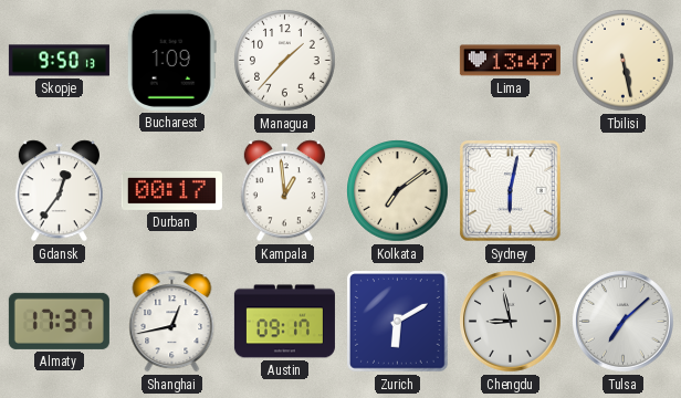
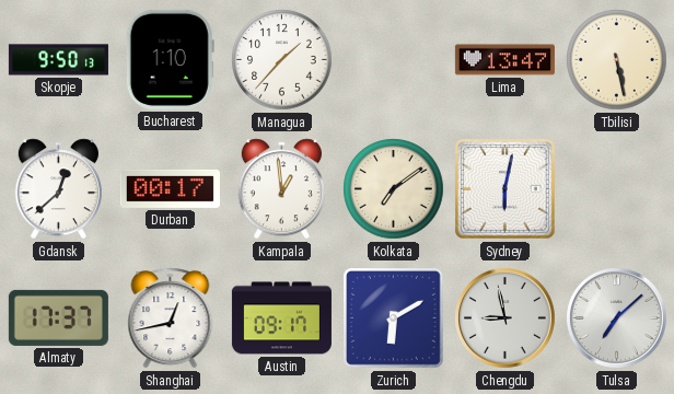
Bucharest: 1:09 -> 1:10
Gdansk: 12:36 -> 12:38
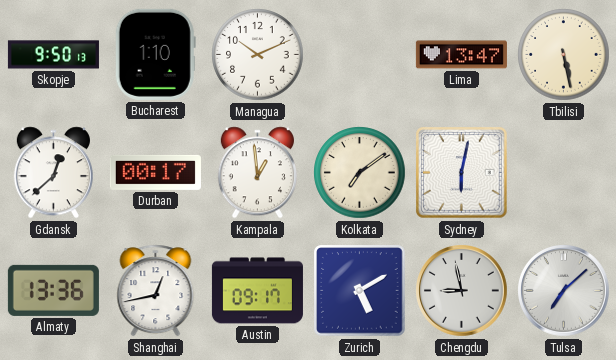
Managua: 1:37 -> 10:11
Almaty: 17:37 -> 13:36
Zurich: 6:10 -> 5:10
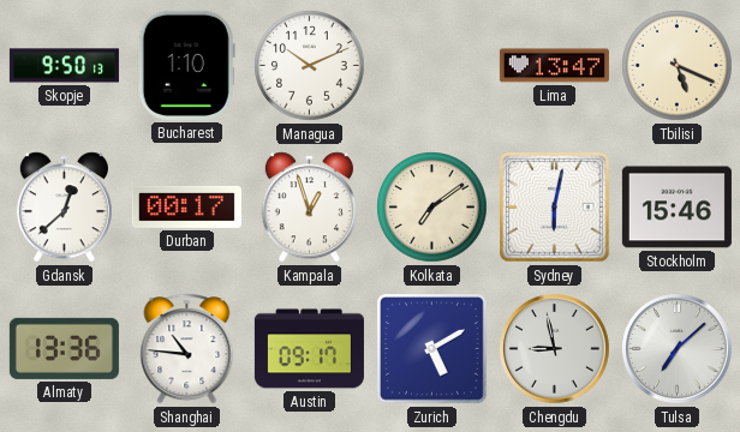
Tbilisi: 5:28 -> 5:19
Kampala: 12:59 -> 12:57
Stockholm: none -> 15:46
Shanghai: 12:43 -> 10:46
